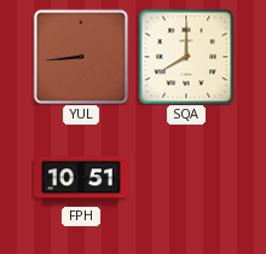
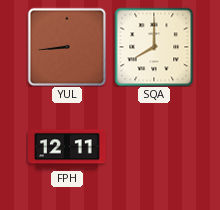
FPH: 10:51 -> 12:11
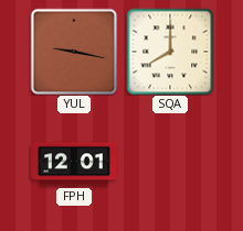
YUL: 8:44 -> 9:17
FPH: 12:11 -> 12:01
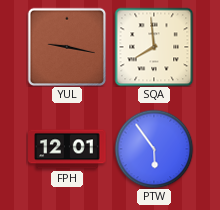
SQA: 8:00 -> 7:59
PTW: none -> 5:54
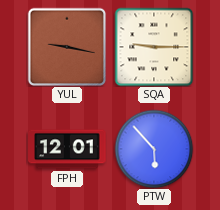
SQA: 7:59 -> 9:15
PTW: 5:54 -> 5:53
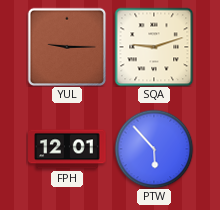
YUL: 9:17 -> 9:15
SQA: 9:15 -> 9:12
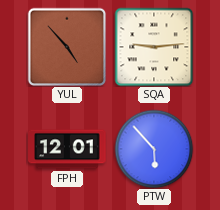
YUL: 9:15 -> 4:53
SQA: 9:12 -> 9:14
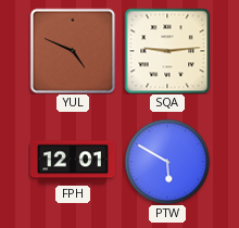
YUL: 4:53 -> 4:49
PTW: 5:53 -> 5:50
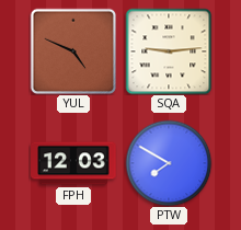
FPH: 12:01 -> 12:03
PTW: 5:50 -> 7:50
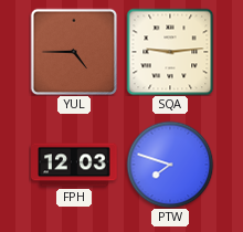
YUL: 4:49 -> 4:45
PTW: 7:50 -> 7:48
